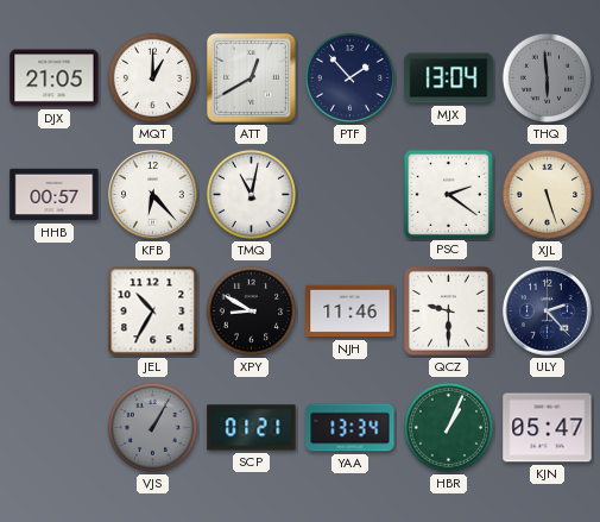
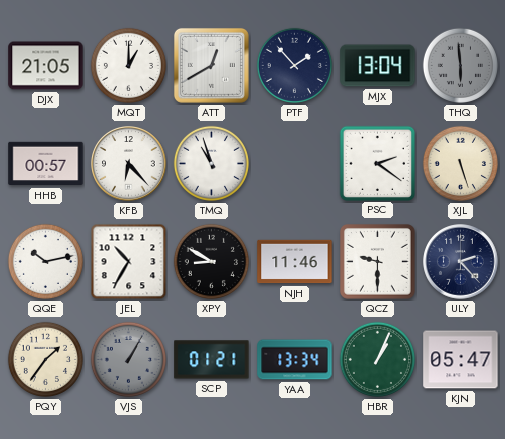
TMQ: 11:02 -> 10:57
QQE: none -> 10:13
PQY: none -> 1:36
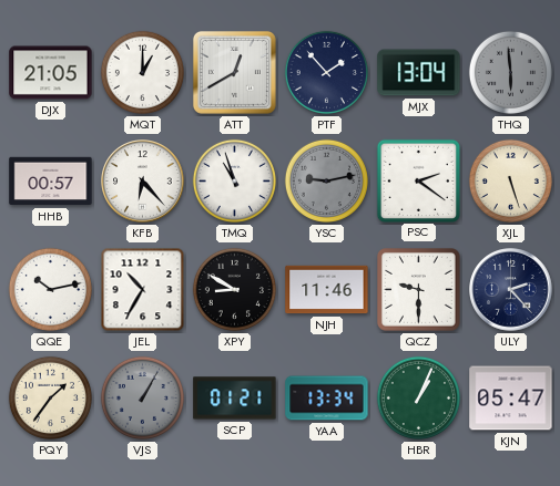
YSC: none -> 9:13
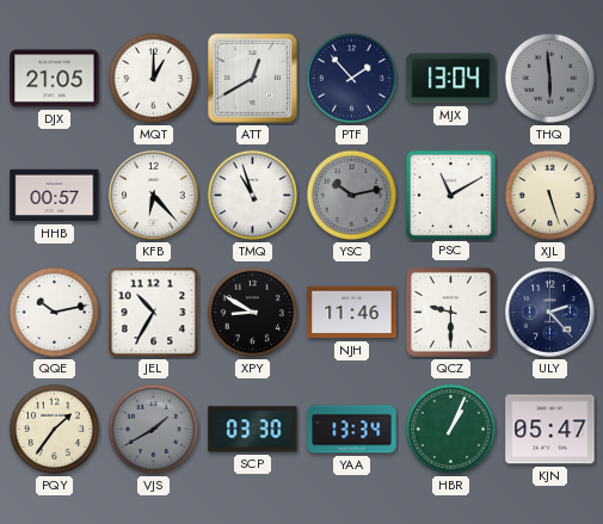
YSC: 9:13 -> 10:13
PSC: 2:21 -> 11:10
VJS: 1:05 -> 1:40
SCP: 01:21 -> 03:30
